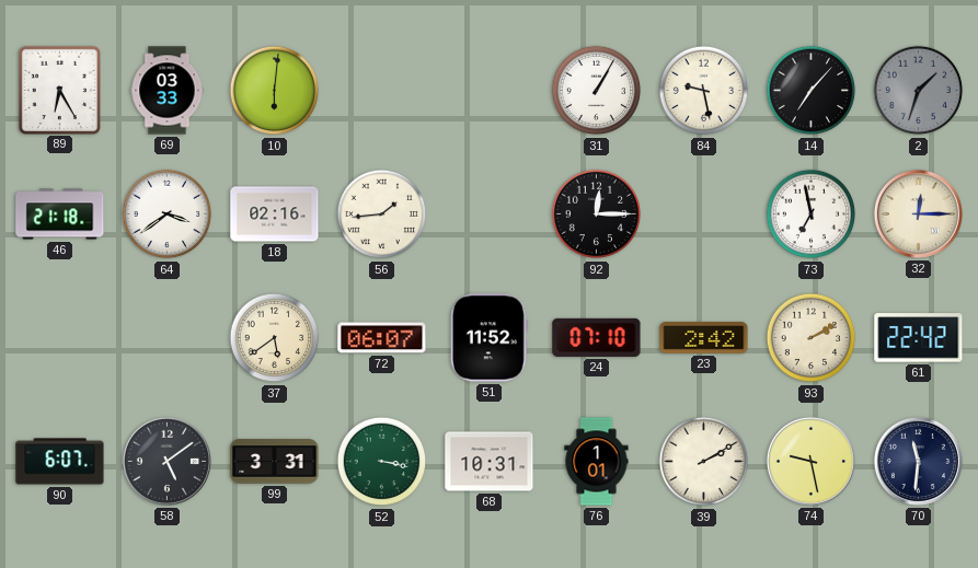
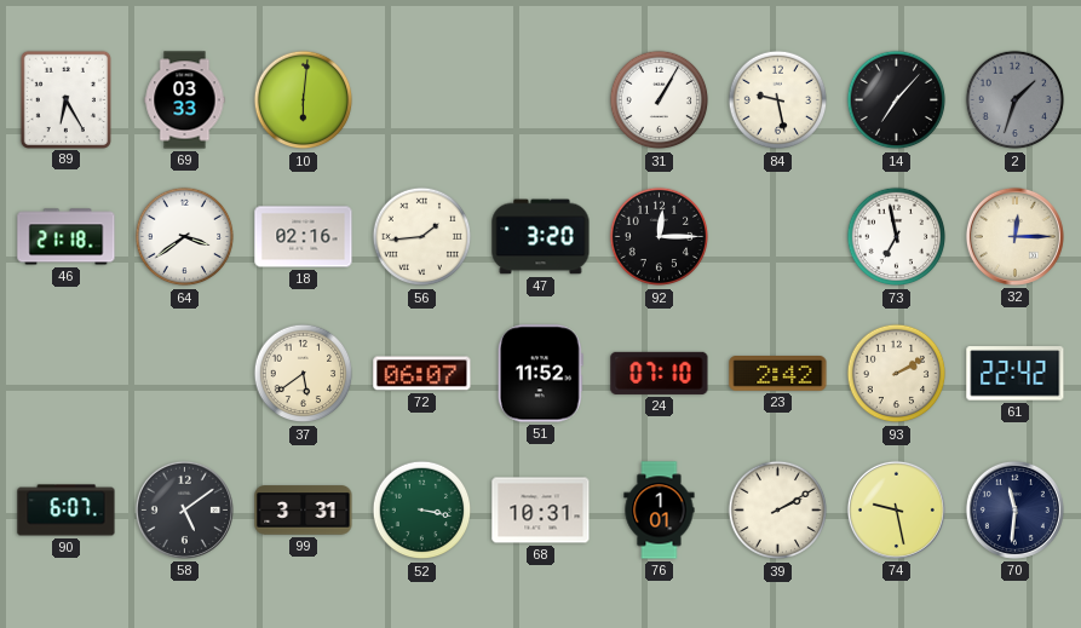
47: none -> 3:20
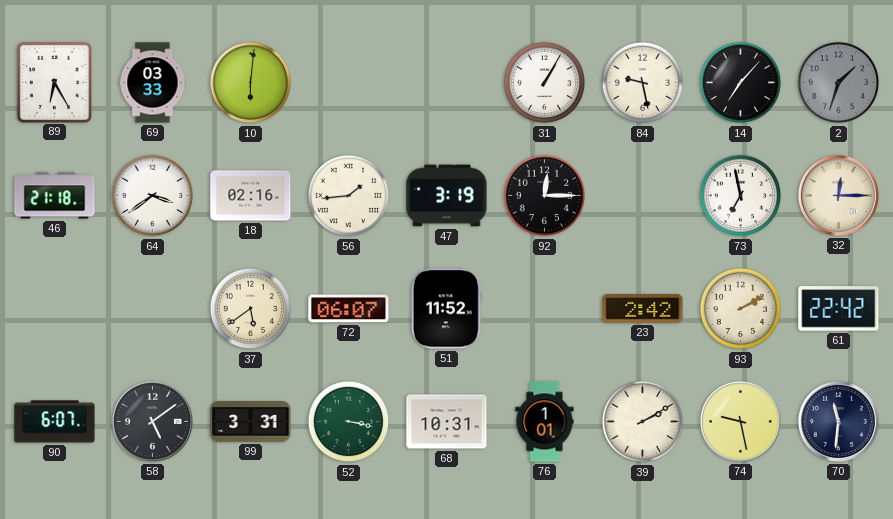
47: 3:20 -> 3:19
24: 07:10 -> none
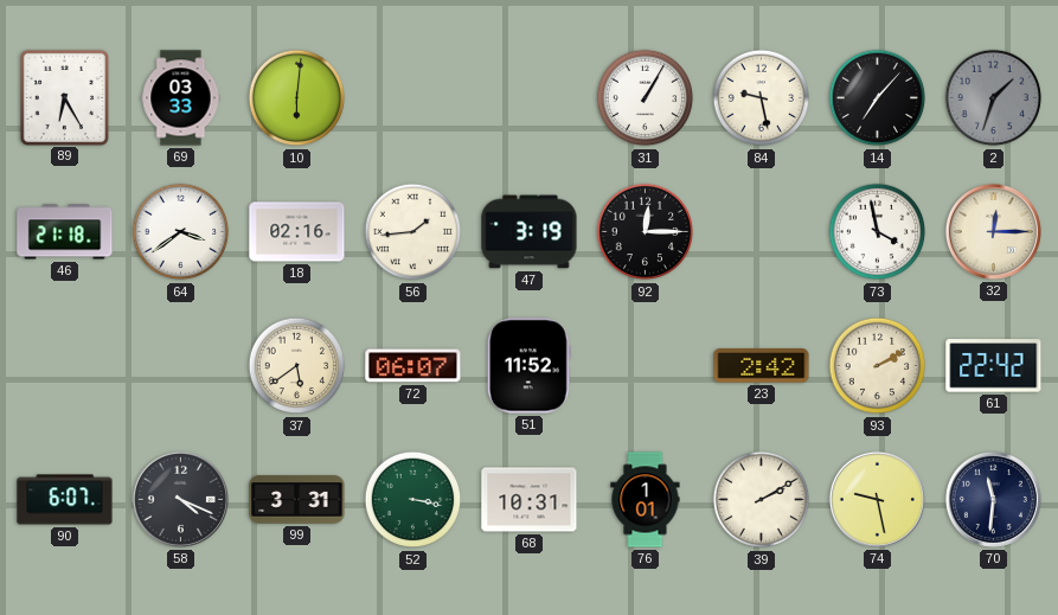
73: 6:58 -> 3:58
58: 5:09 -> 4:19
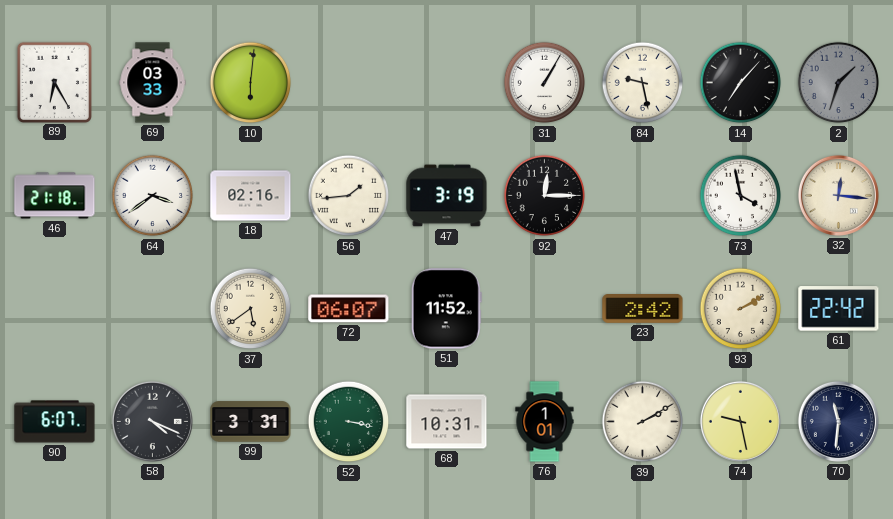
32: 12:15 -> 12:16
